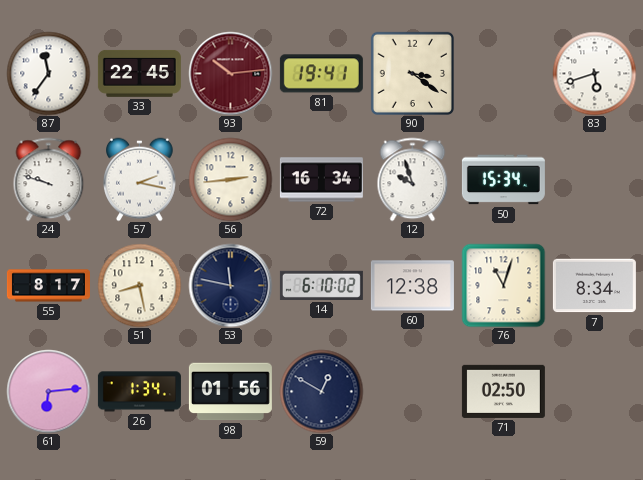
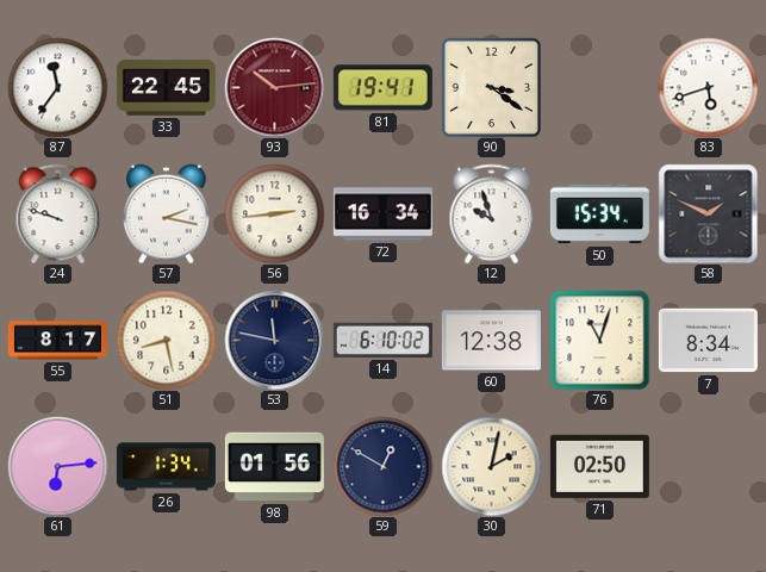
58: none -> 1:49
30: none -> 2:02
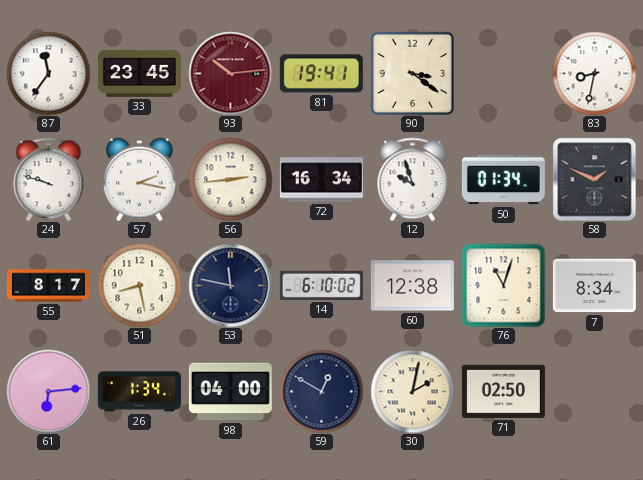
33: 22:45 -> 23:45
83: 5:42 -> 8:32
50: 15:34 -> 01:34
98: 01:56 -> 04:00
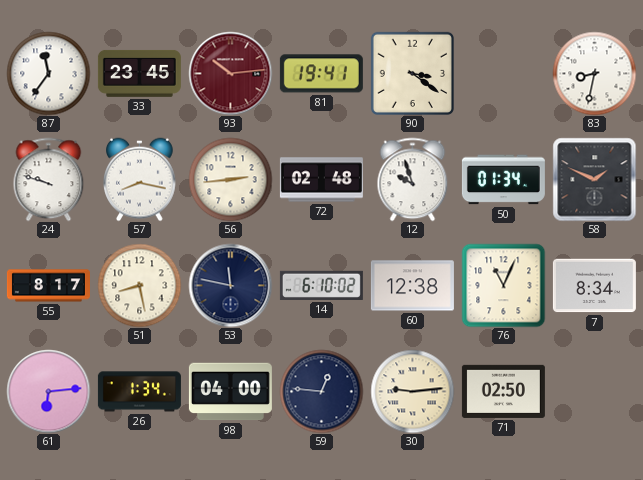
57: 2:17 -> 8:17
72: 16:34 -> 02:48
76: 11:03 -> 11:04
59: 12:50 -> 12:46
30: 2:02 -> 9:14
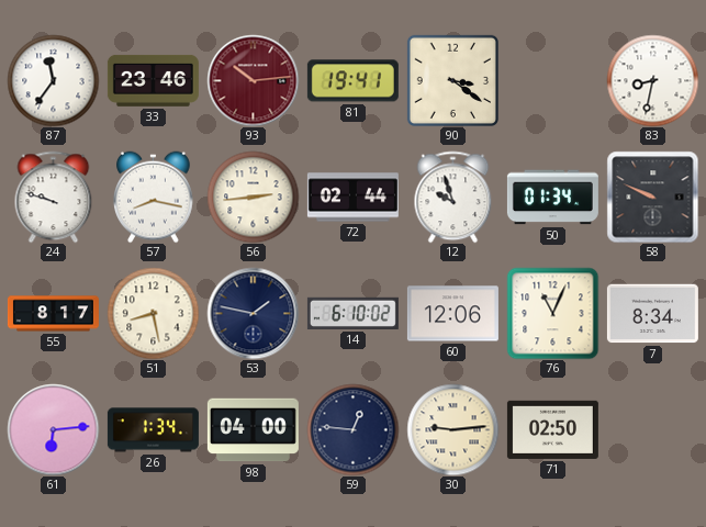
33: 23:45 -> 23:46
72: 02:48 -> 02:44
58: 1:49 -> 9:49
53: 11:47 -> 1:47
60: 12:38 -> 12:06
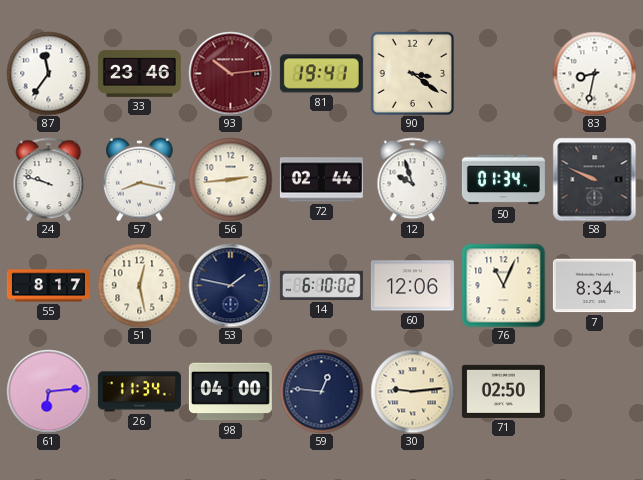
51: 8:28 -> 12:28
26: 1:34 -> 11:34
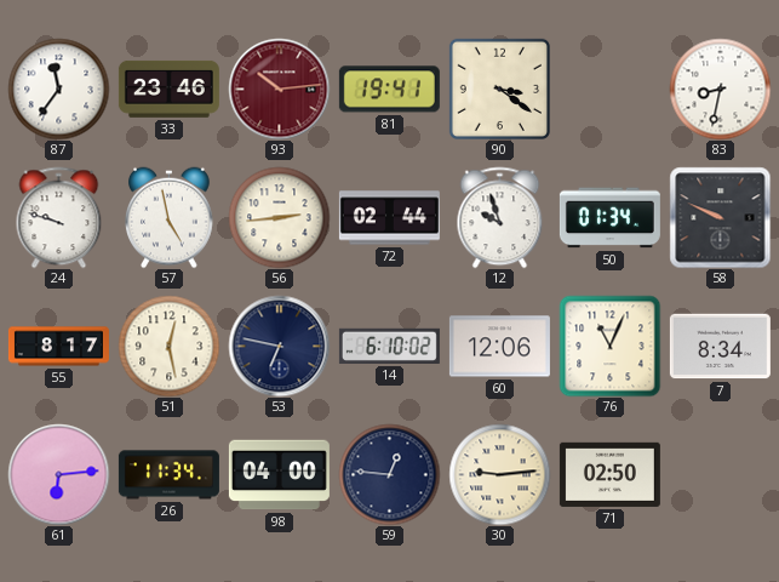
57: 8:17 -> 4:58
53: 1:47 -> 6:47
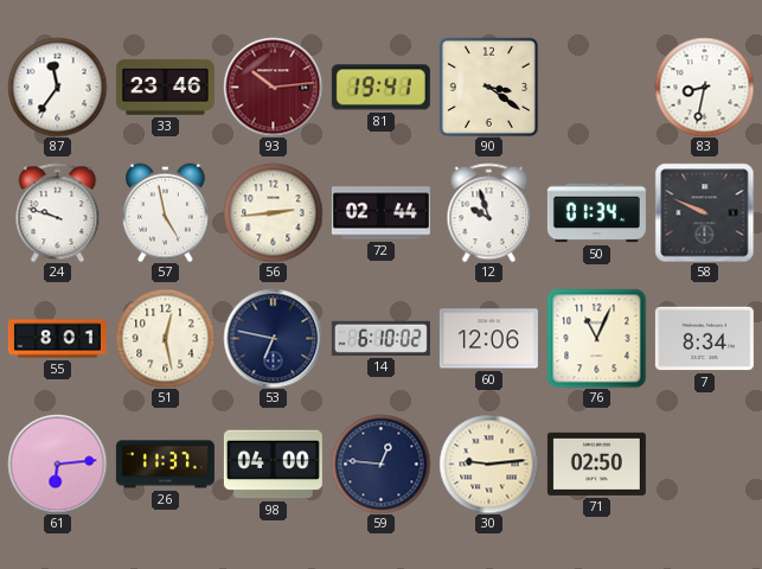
55: 8:17 -> 8:01
26: 11:34 -> 11:37
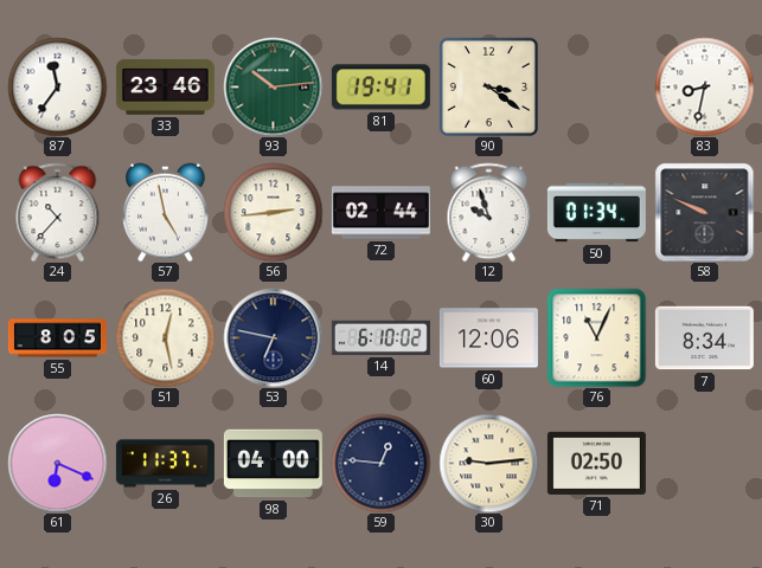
93 dial: burgundy -> green
24: 9:48 -> 10:37
55: 8:01 -> 8:05
61: 6:14 -> 6:19
